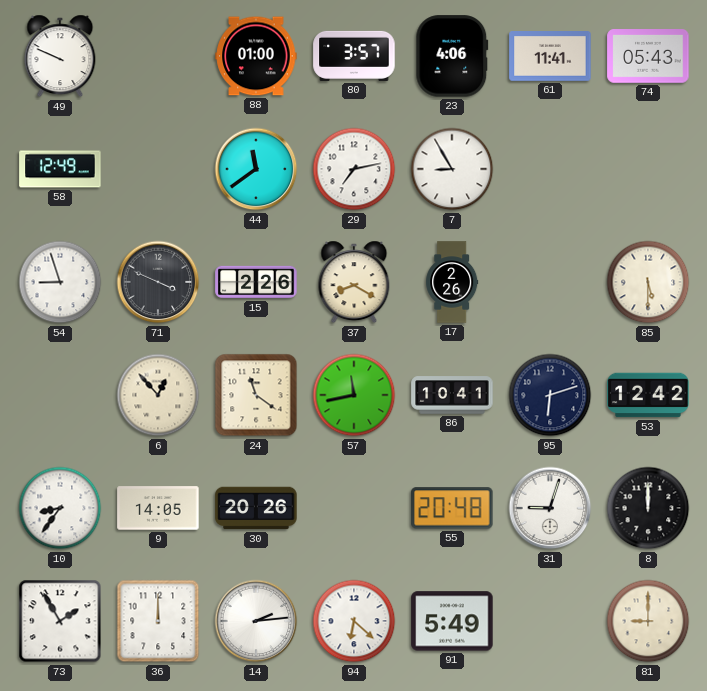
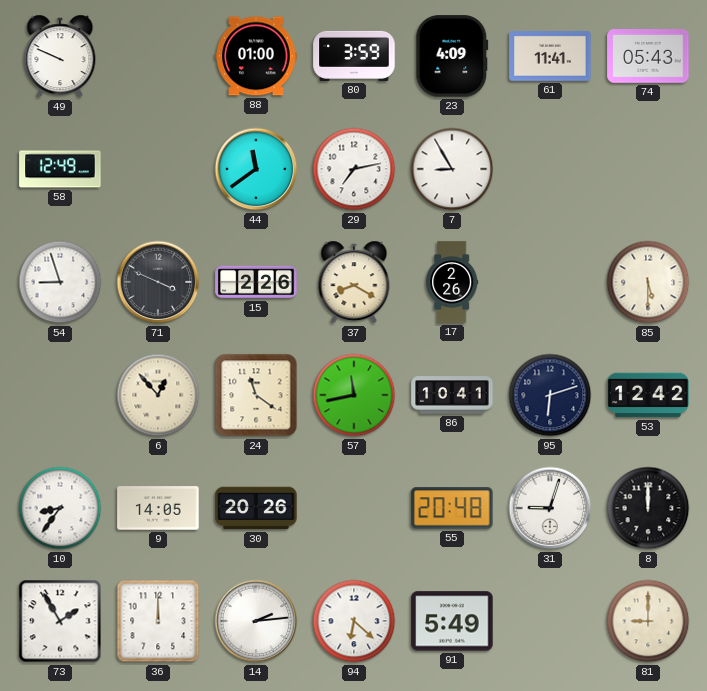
80: 3:57 -> 3:59
23: 4:06 -> 4:09
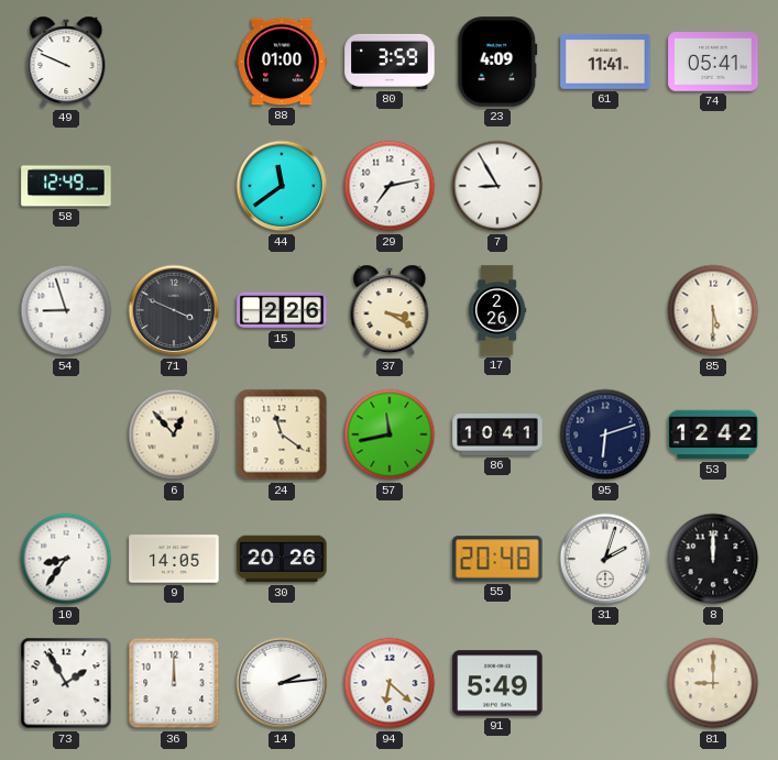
74: 05:43 -> 05:41
37: 8:20 -> 3:20
31: 9:03 -> 2:03
